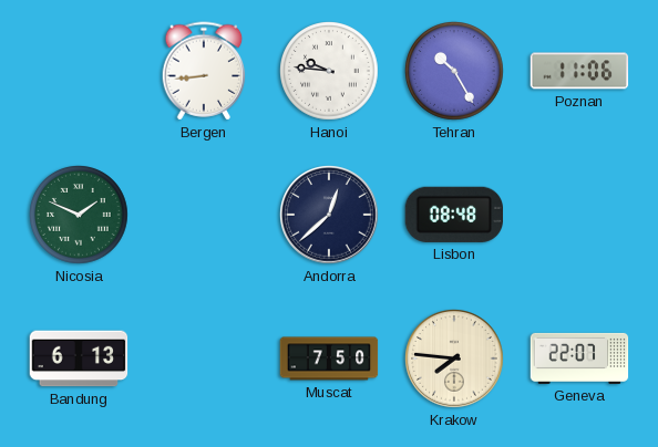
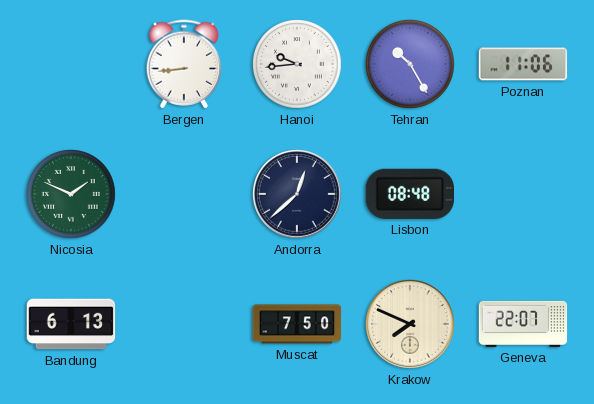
Hanoi: 9:46 -> 9:44
Krakow: 7:46 -> 7:49
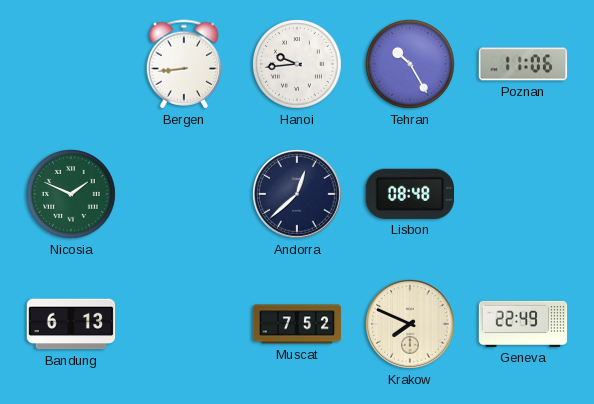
Muscat: 7:50 -> 7:52
Geneva: 22:07 -> 22:49
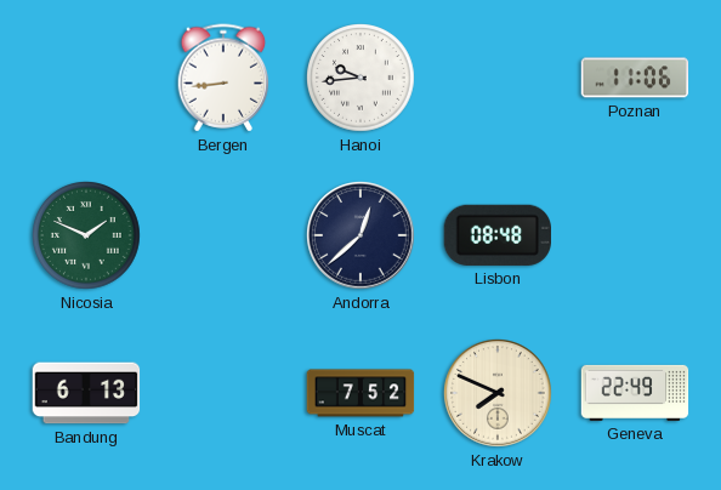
Tehran: 10:25 -> none
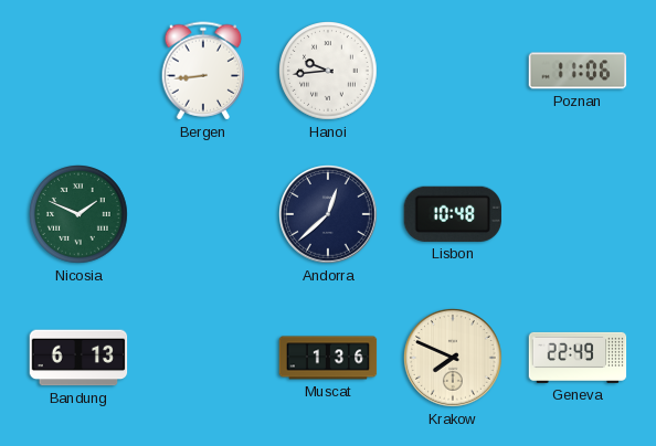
Lisbon: 08:48 -> 10:48
Muscat: 7:52 -> 1:36
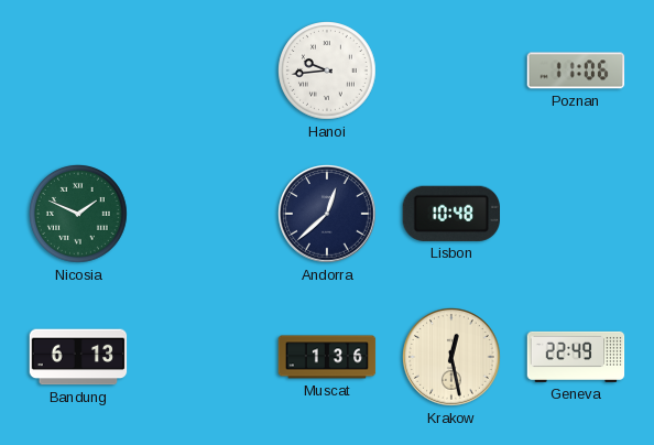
Bergen: 8:44 -> none
Krakow: 7:49 -> 12:28
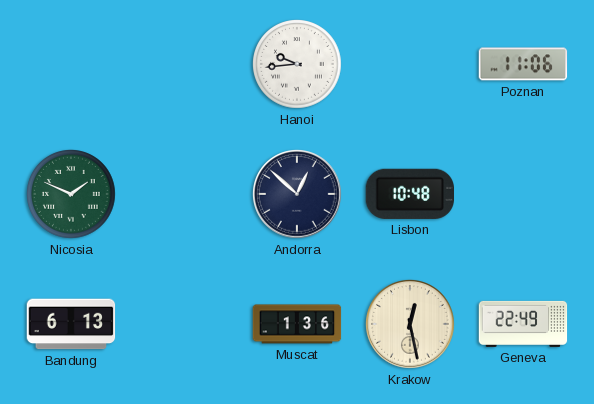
Andorra: 12:38 -> 12:52
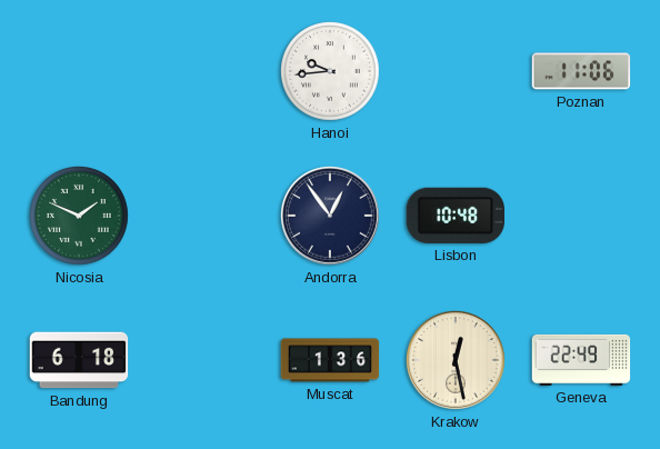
Andorra: 12:52 -> 12:54
Bandung: 6:13 -> 6:18
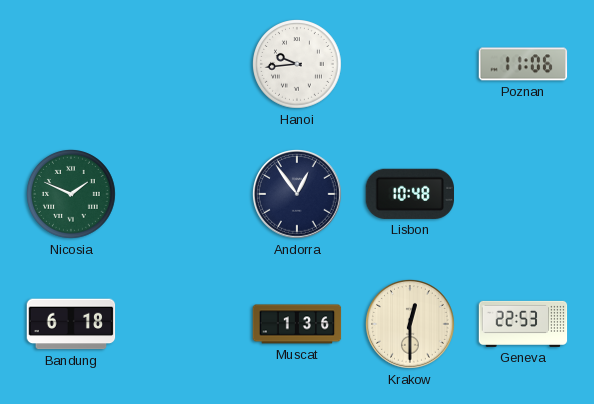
Krakow: 12:28 -> 12:30
Geneva: 22:49 -> 22:53
